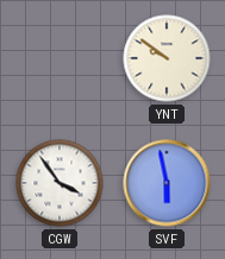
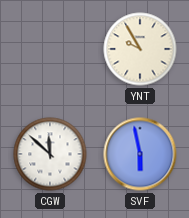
YNT: 9:51 -> 9:55
CGW: 3:54 -> 11:52
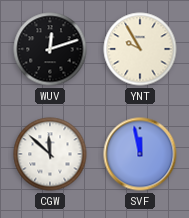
WUV: none -> 12:12
SVF: 5:58 -> 11:58
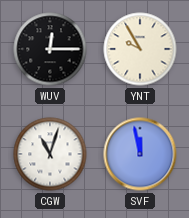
WUV: 12:12 -> 12:15
CGW: 11:52 -> 11:03
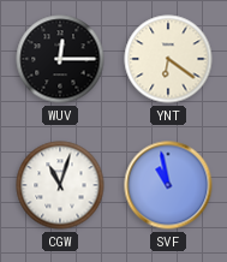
YNT: 9:55 -> 6:21
SVF: 11:58 -> 10:58
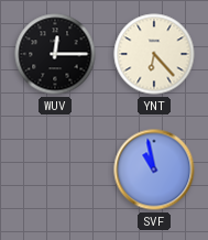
YNT: 6:21 -> 6:23
CGW: 11:03 -> none
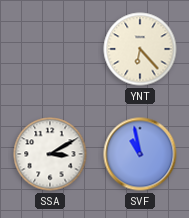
WUV: 12:15 -> none
SSA: none -> 3:10
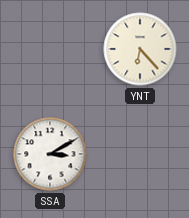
SVF: 10:58 -> none
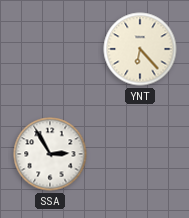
SSA: 3:10 -> 2:55
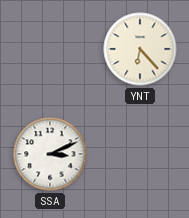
SSA: 2:55 -> 3:11
